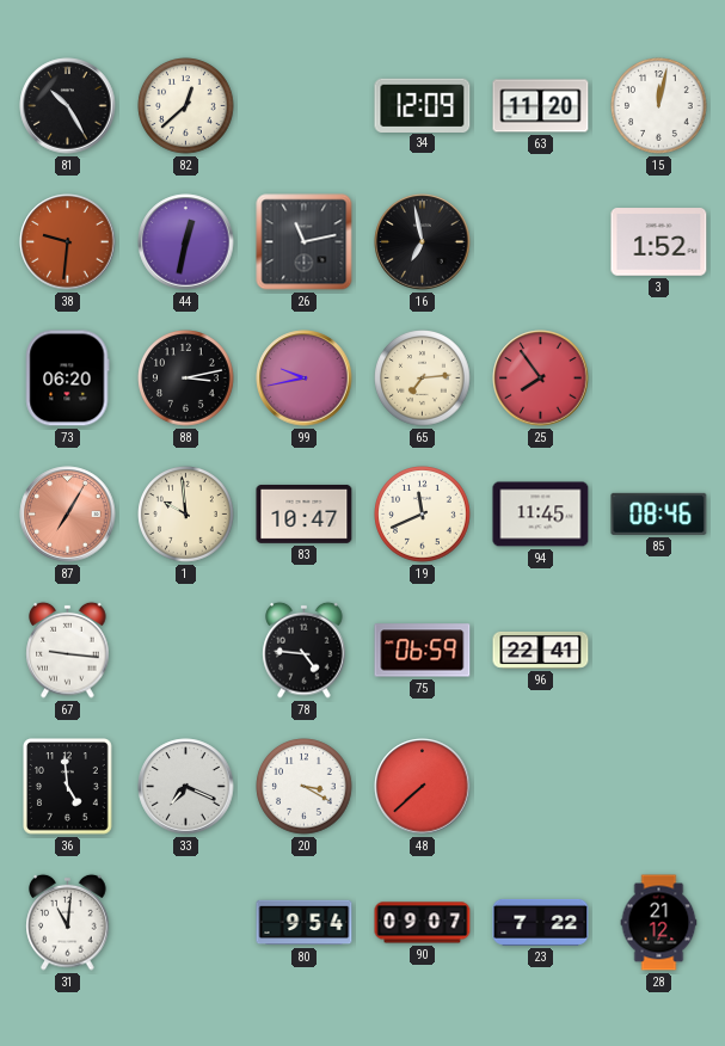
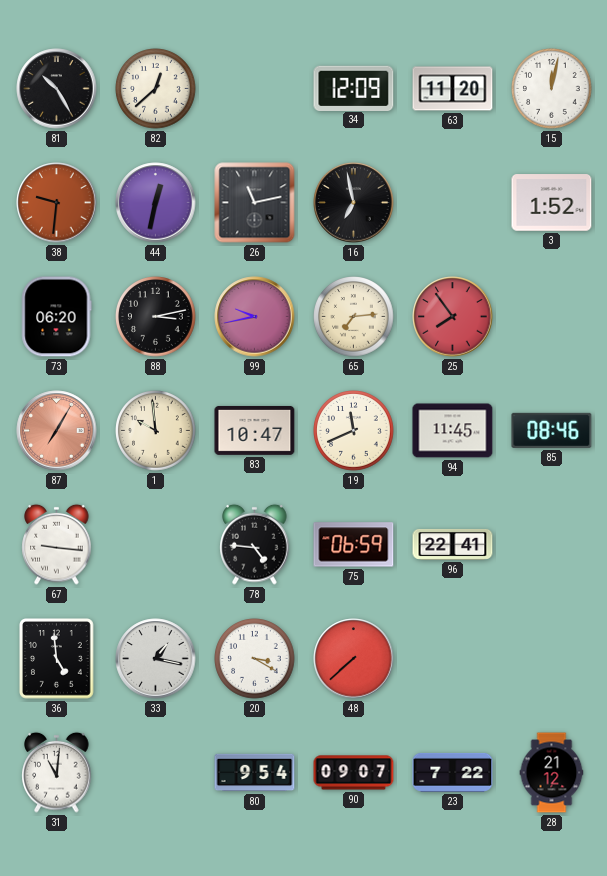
33: 7:19 -> 1:17
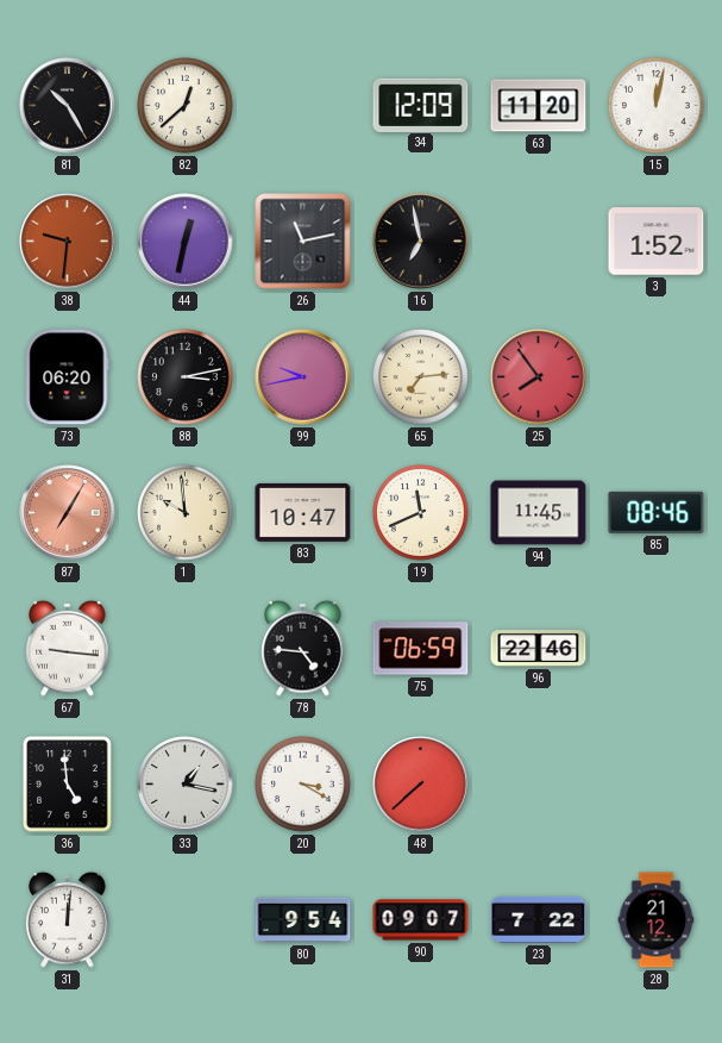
96: 22:41 -> 22:46
31: 11:01 -> 12:01
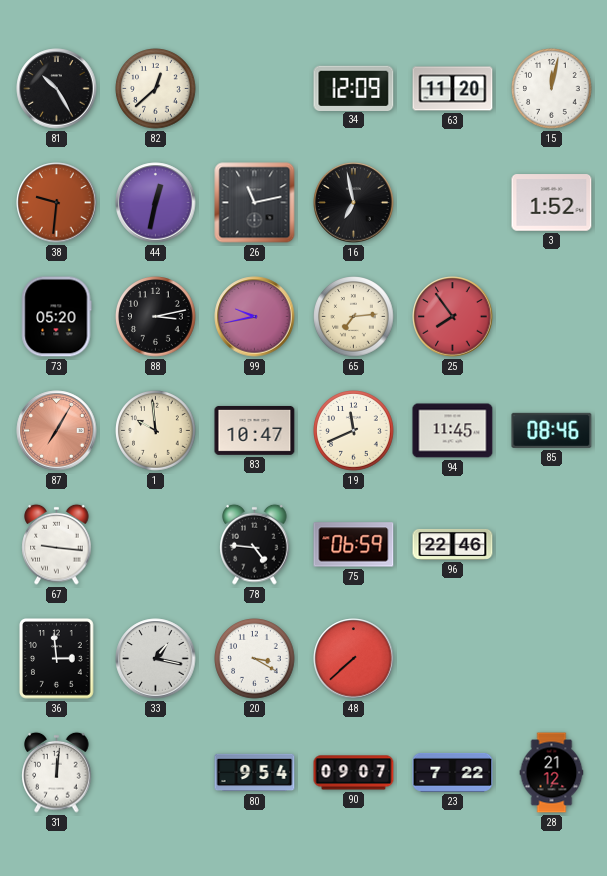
73: 06:20 -> 05:20
36: 4:59 -> 2:59
